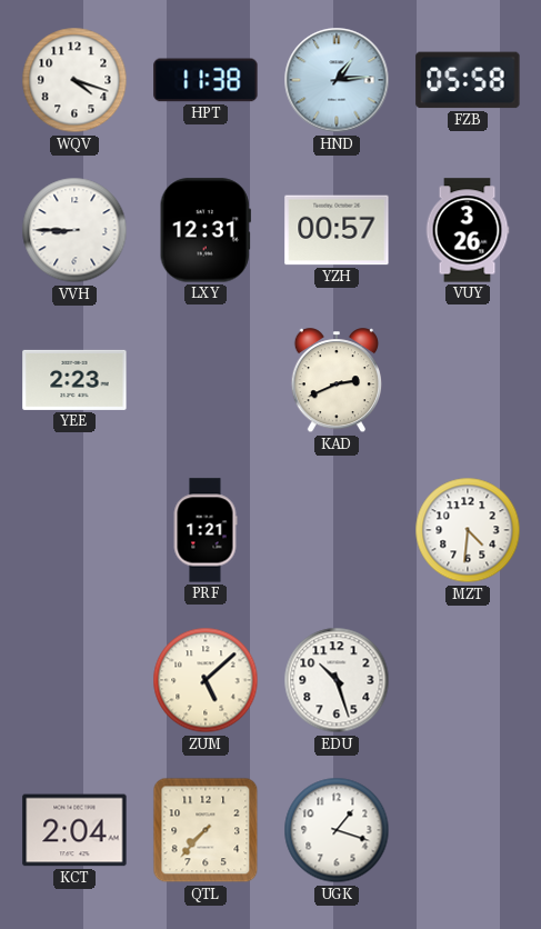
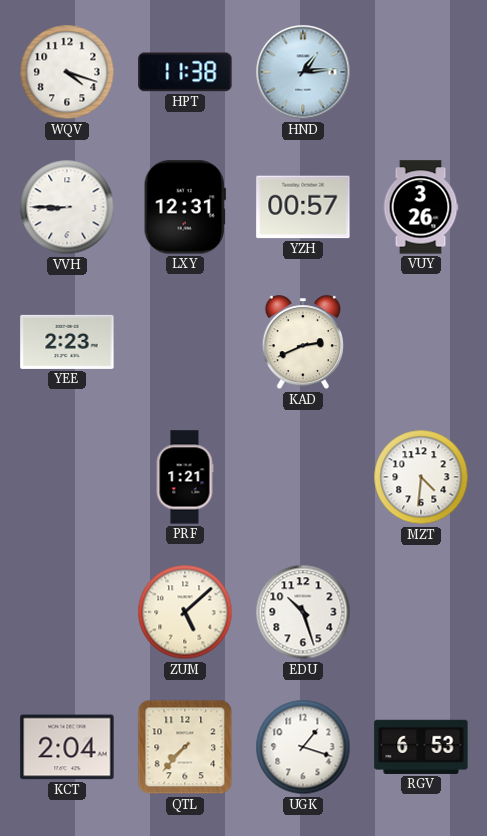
FZB: 05:58 -> none
RGV: none -> 6:53
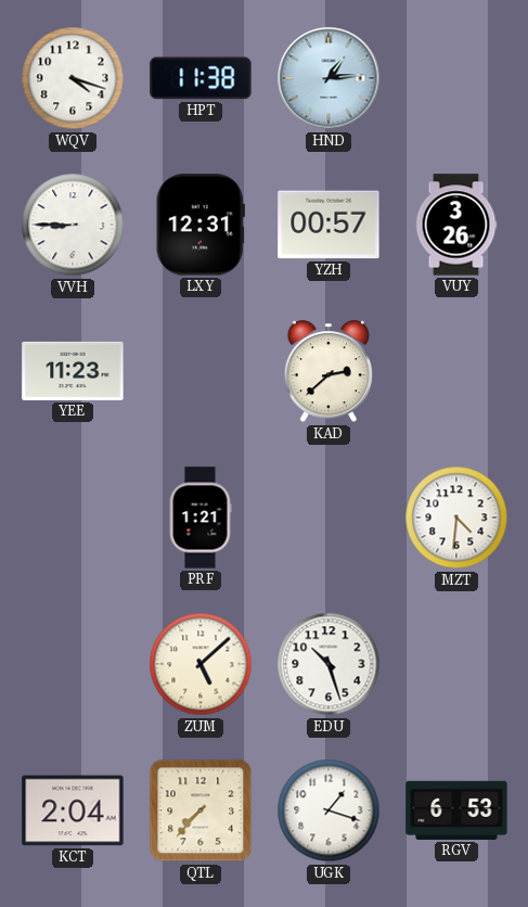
YEE: 2:23 -> 11:23
KAD: 2:41 -> 2:38
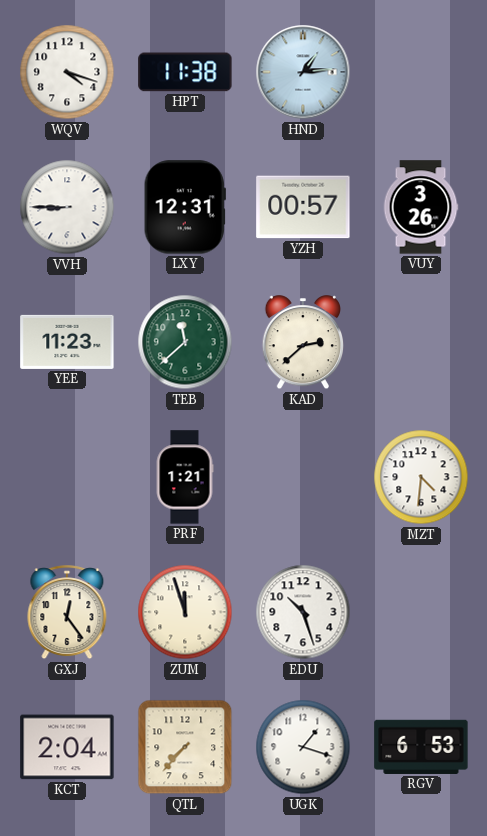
TEB: none -> 11:38
GXJ: none -> 12:24
ZUM: 5:08 -> 11:57
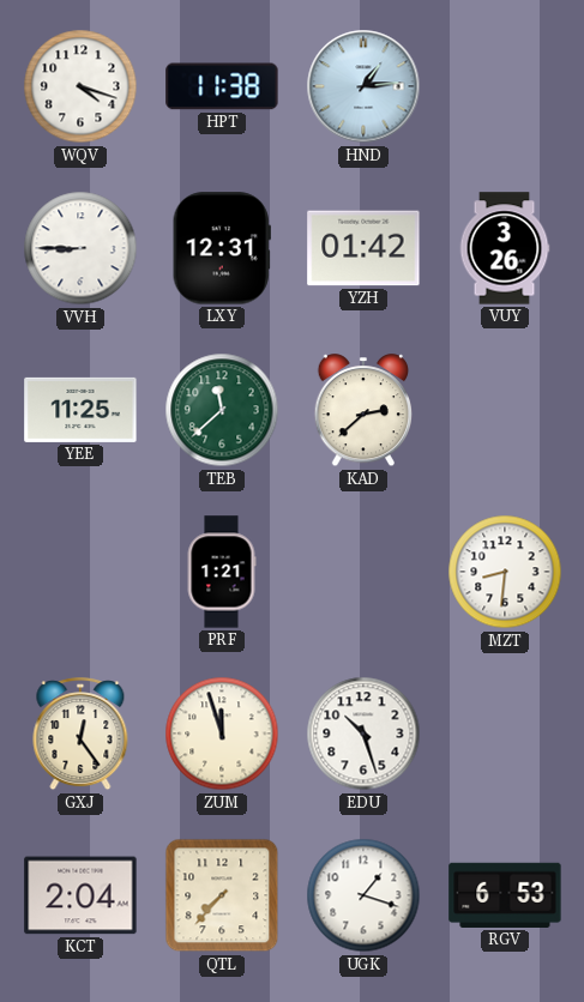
YZH: 00:57 -> 01:42
YEE: 11:23 -> 11:25
MZT: 4:31 -> 8:31
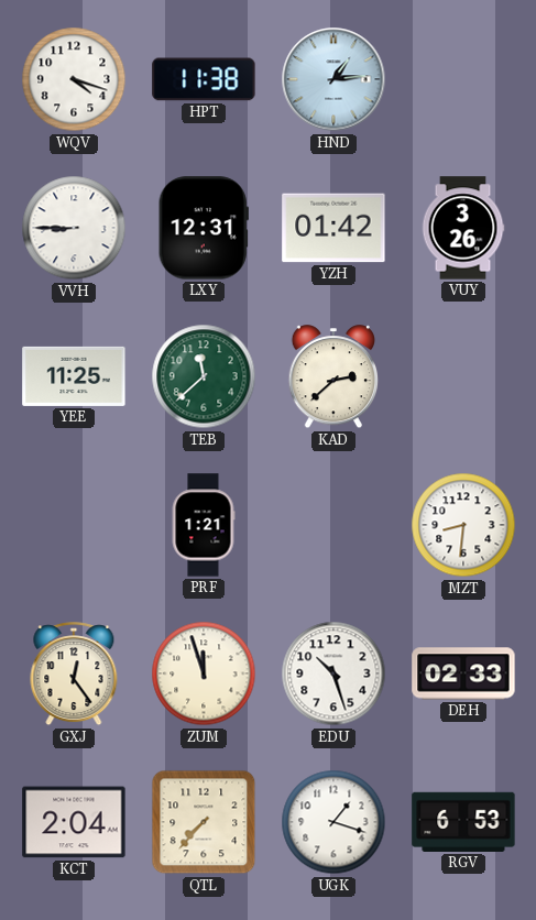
DEH: none -> 02:33
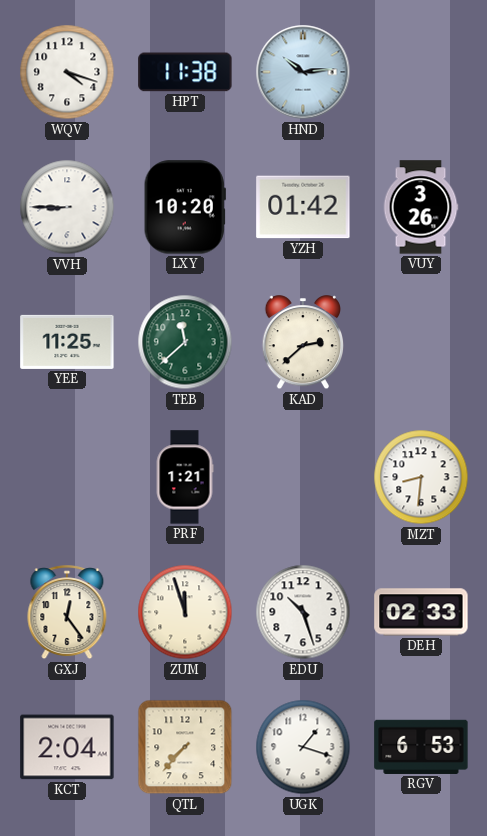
HND: 1:14 -> 10:14
LXY: 12:31 -> 10:20
